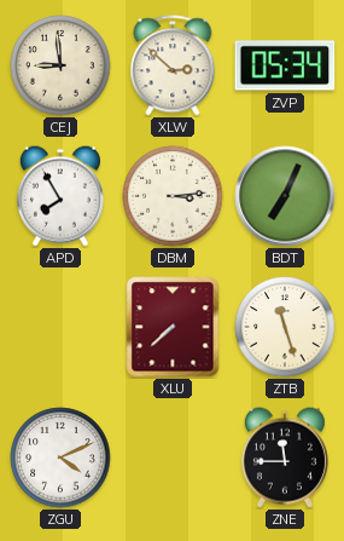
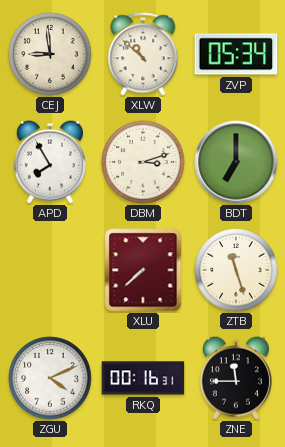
XLW: 2:52 -> 10:52
DBM: 3:14 -> 3:12
BDT: 7:04 -> 7:00
RKQ: none -> 00:16
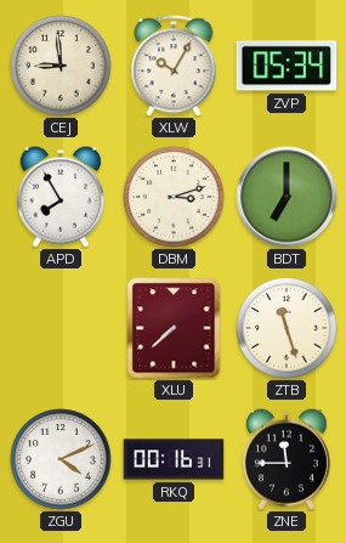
XLW: 10:52 -> 10:05
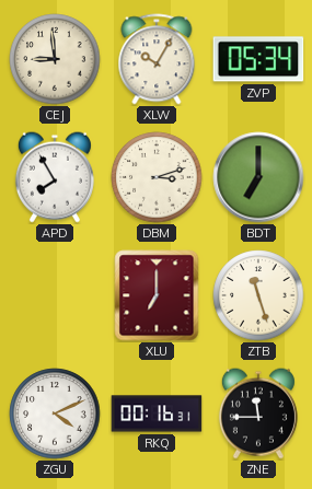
XLU: 7:38 -> 7:00
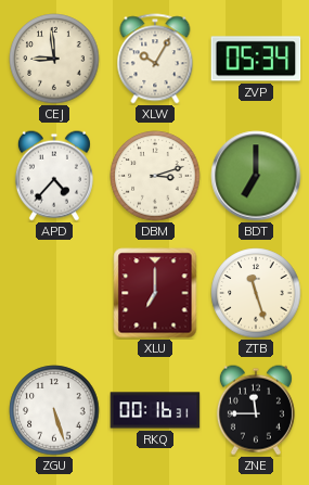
APD: 7:55 -> 4:37
ZGU: 4:11 -> 5:27
